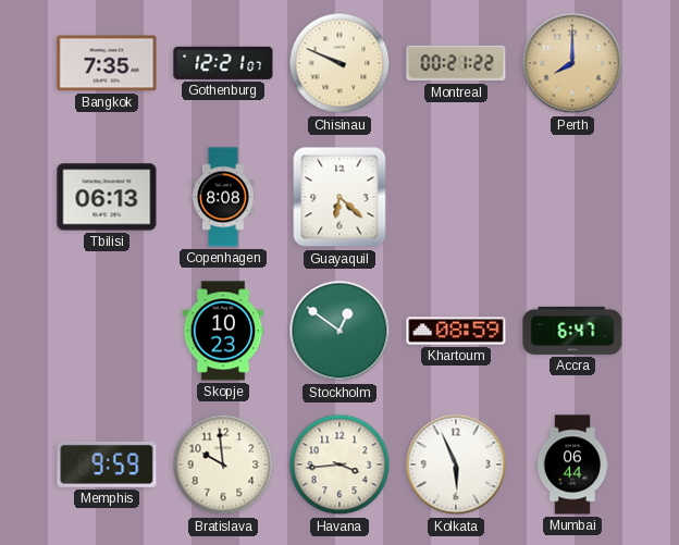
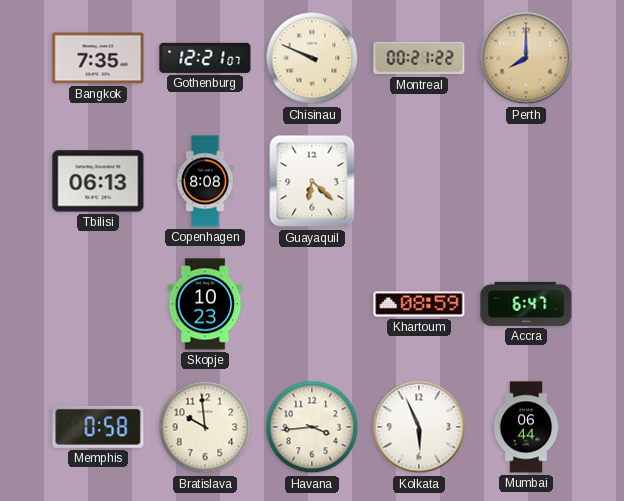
Stockholm: 12:51 -> none
Memphis: 9:59 -> 0:58
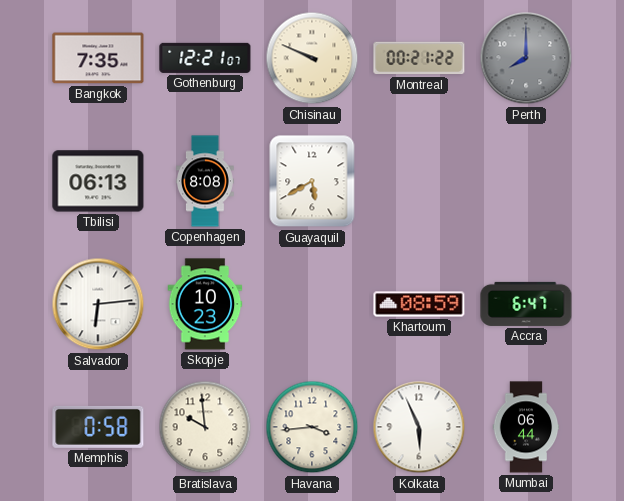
Perth dial: champagne -> grey
Guayaquil: 6:22 -> 5:40
Salvador: none -> 6:14
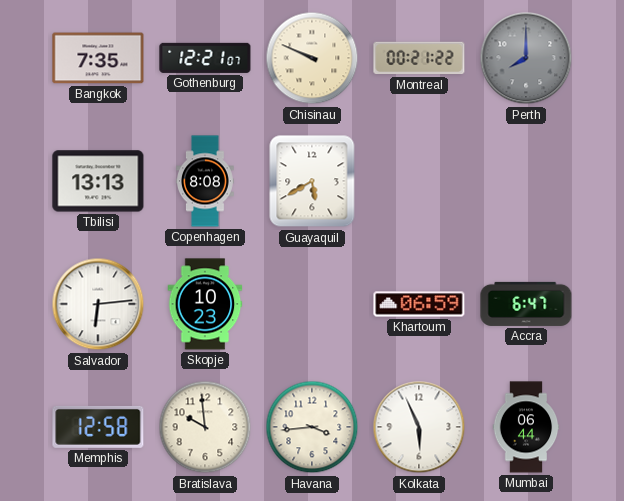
Tbilisi: 06:13 -> 13:13
Khartoum: 08:59 -> 06:59
Memphis: 0:58 -> 12:58
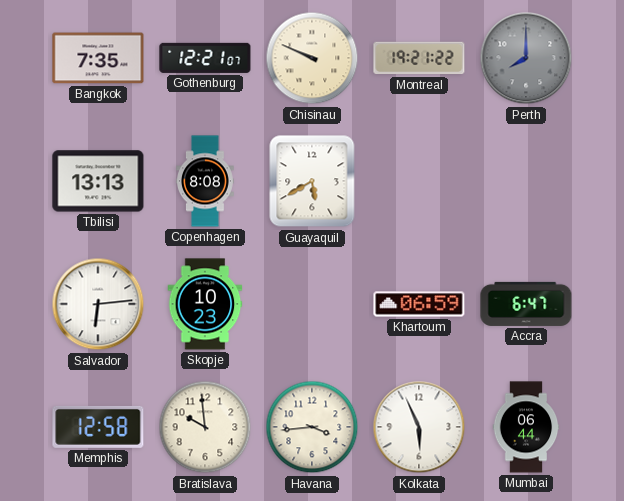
Montreal: 00:21 -> 19:21
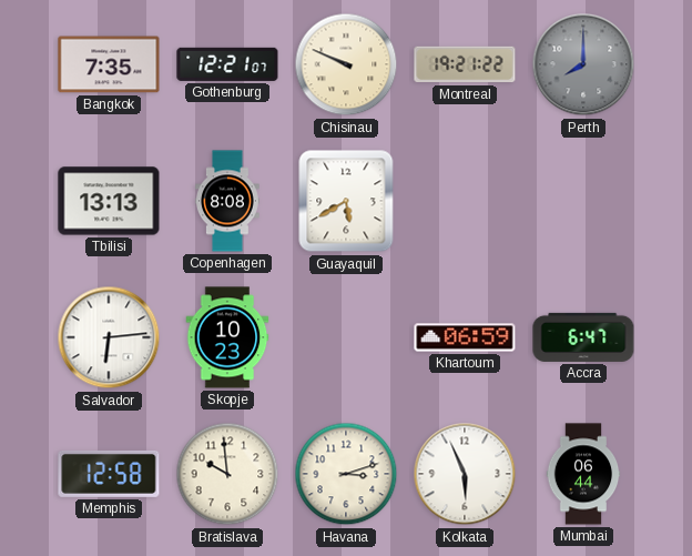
Havana: 3:44 -> 3:12
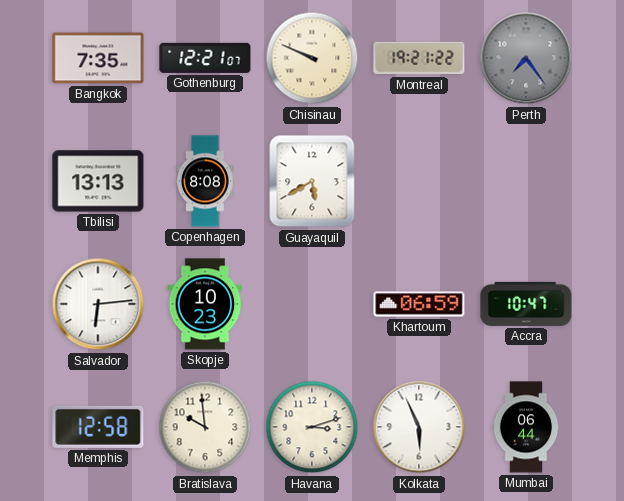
Perth: 8:00 -> 7:24
Accra: 6:47 -> 10:47
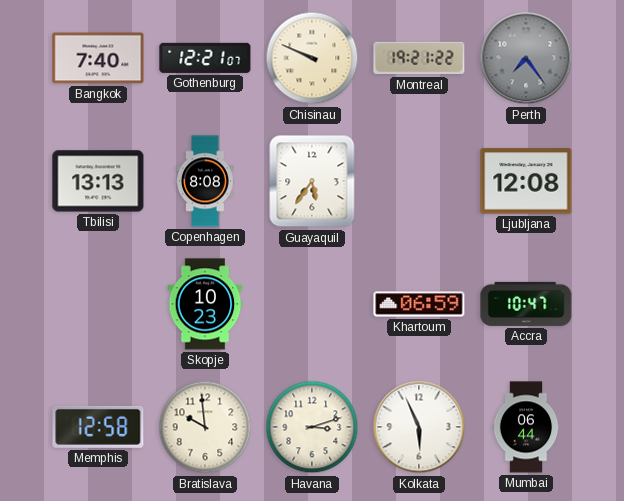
Bangkok: 7:35 -> 7:40
Guayaquil: 5:40 -> 5:36
Ljubljana: none -> 12:08
Salvador: 6:14 -> none
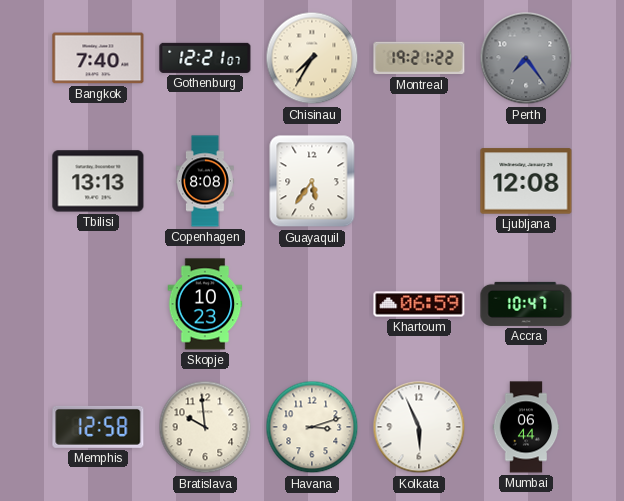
Chisinau: 9:49 -> 7:35
